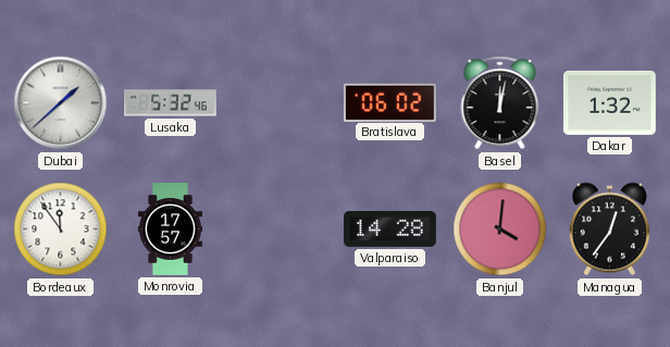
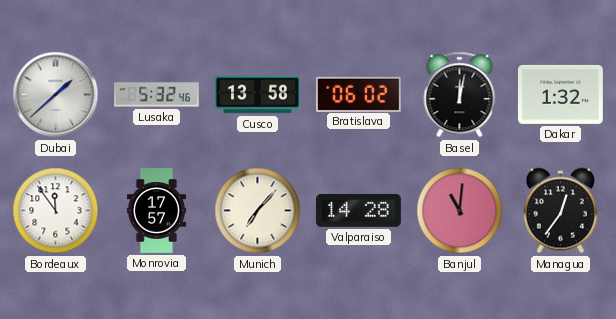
Cusco: none -> 13:58
Munich: none -> 7:07
Banjul: 4:01 -> 11:01
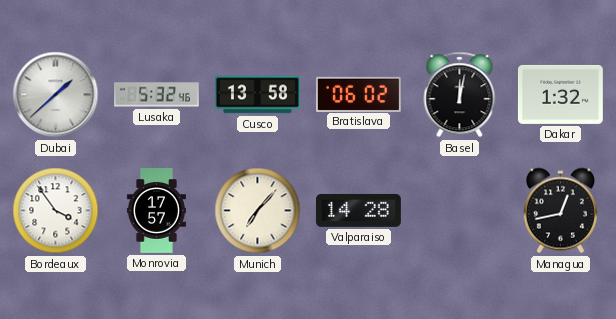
Bordeaux: 11:54 -> 3:54
Banjul: 11:01 -> none
Managua: 12:36 -> 12:43
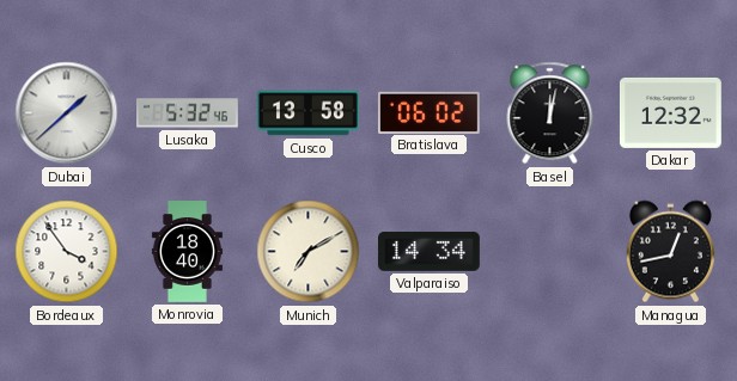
Dakar: 1:32 -> 12:32
Monrovia: 17:57 -> 18:40
Munich: 7:07 -> 7:10
Valparaiso: 14:28 -> 14:34
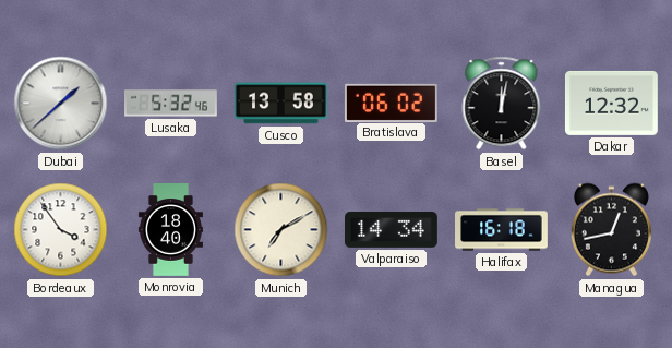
Halifax: none -> 16:18
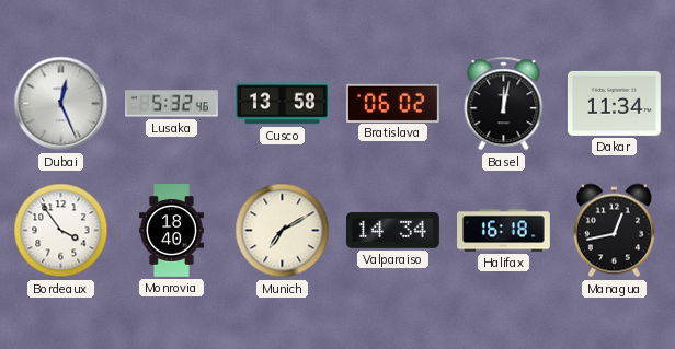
Dubai: 1:38 -> 12:26
Dakar: 12:32 -> 11:34
